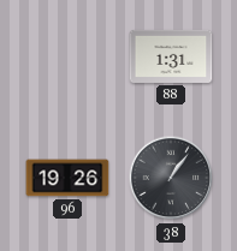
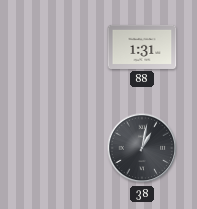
96: 19:26 -> none
38: 1:06 -> 1:02
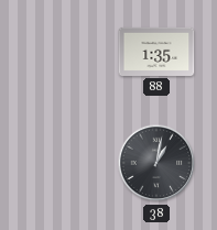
88: 1:31 -> 1:35
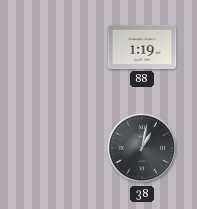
88: 1:35 -> 1:19
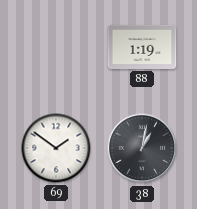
69: none -> 1:51
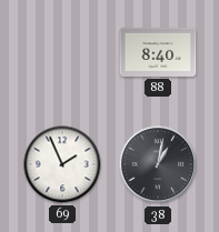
88: 1:19 -> 8:40
69: 1:51 -> 1:56
